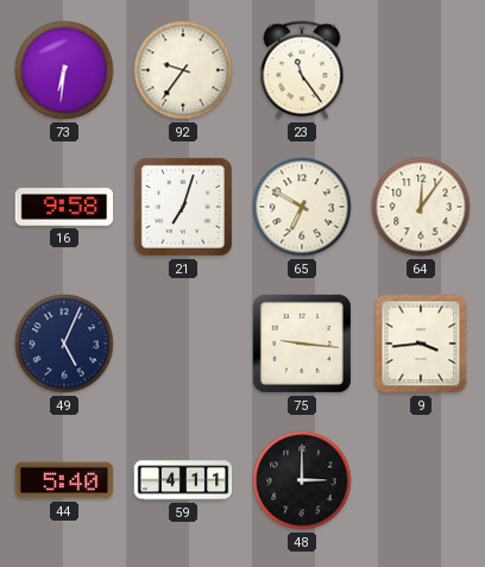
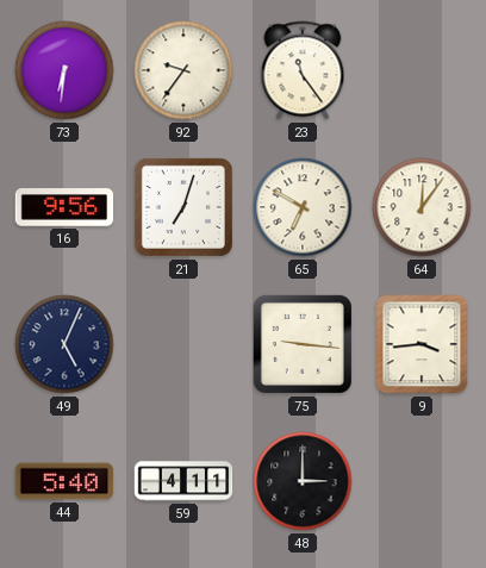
16: 9:58 -> 9:56
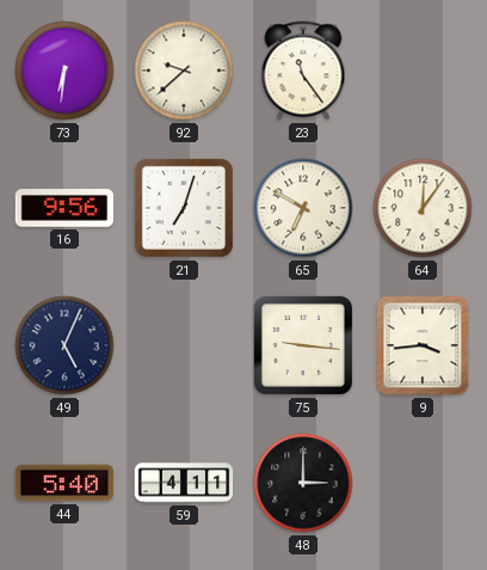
92: 9:36 -> 9:38
